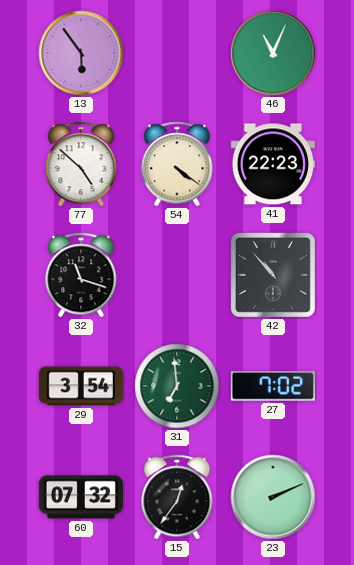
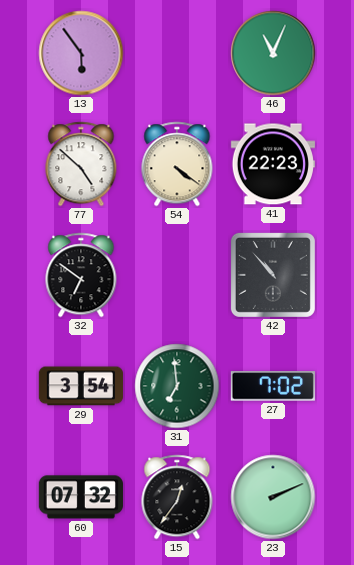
32: 11:18 -> 6:51
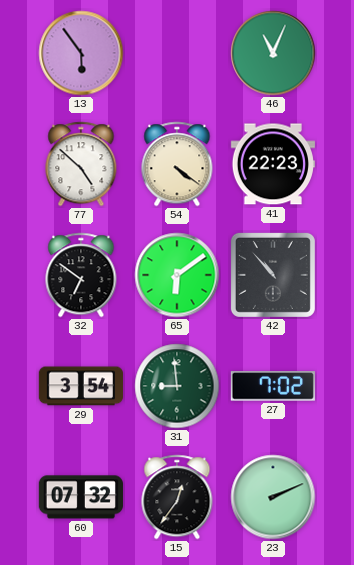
65: none -> 6:09
31: 6:59 -> 8:59
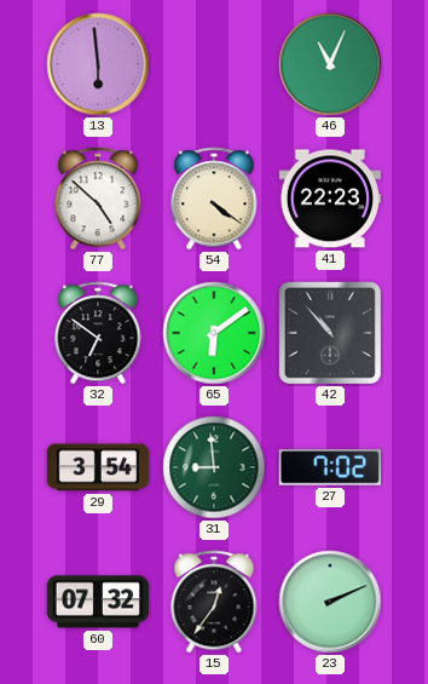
13: 5:54 -> 5:59
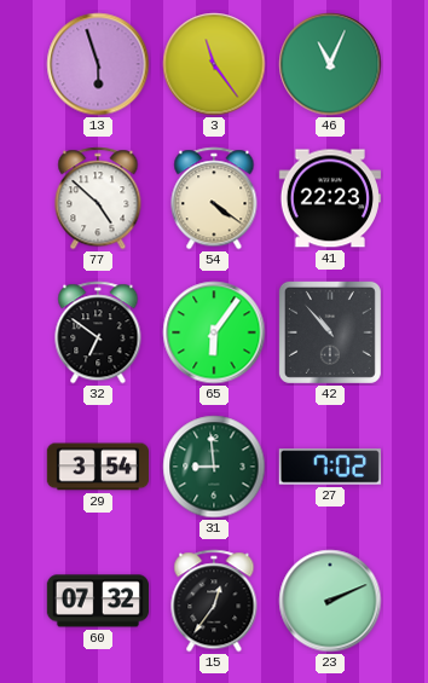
13: 5:59 -> 5:57
3: none -> 11:24
65: 6:09 -> 6:06
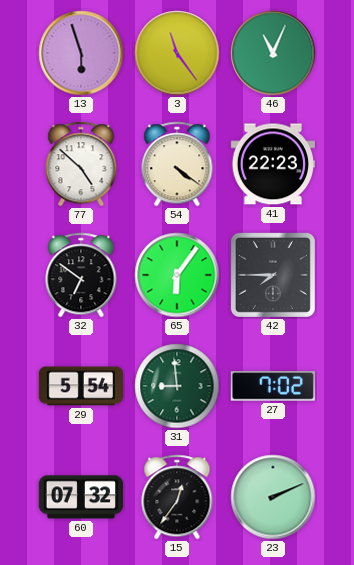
42: 10:53 -> 7:45
29: 3:54 -> 5:54
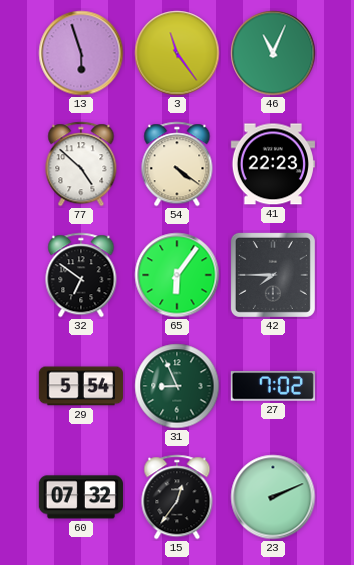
31: 8:59 -> 8:56
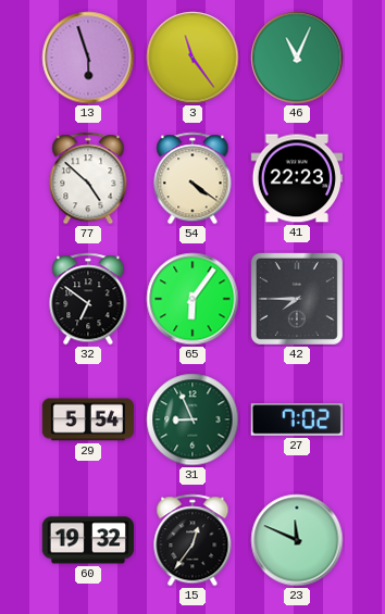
60: 07:32 -> 19:32
23: 2:11 -> 11:49
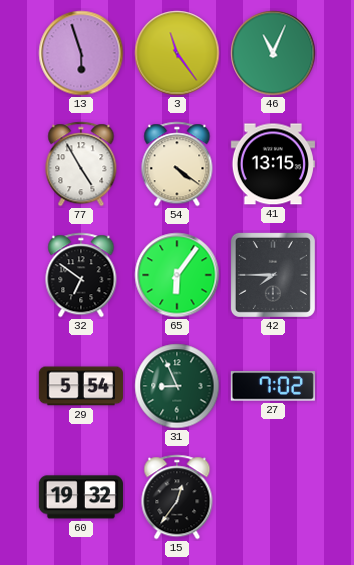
77: 4:52 -> 4:55
41: 22:23 -> 13:15
23: 11:49 -> none
